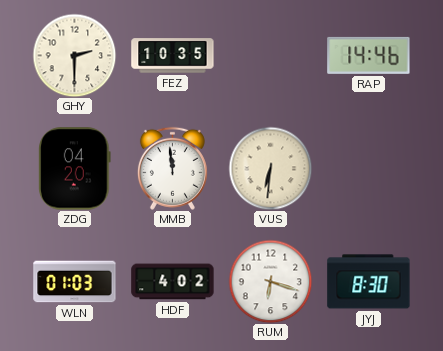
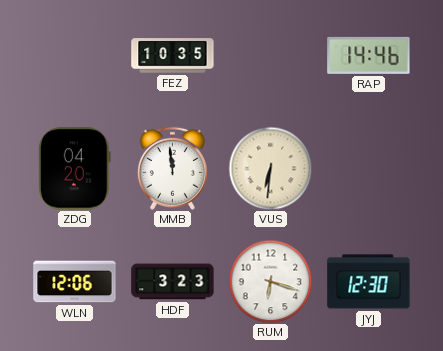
GHY: 2:30 -> none
WLN: 01:03 -> 12:06
HDF: 4:02 -> 3:23
JYJ: 8:30 -> 12:30
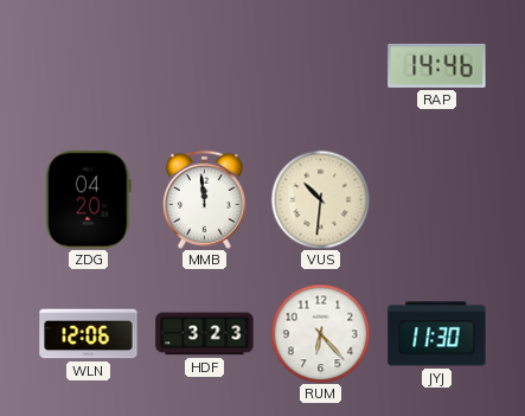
FEZ: 10:35 -> none
VUS: 6:31 -> 10:31
RUM: 6:18 -> 6:23
JYJ: 12:30 -> 11:30
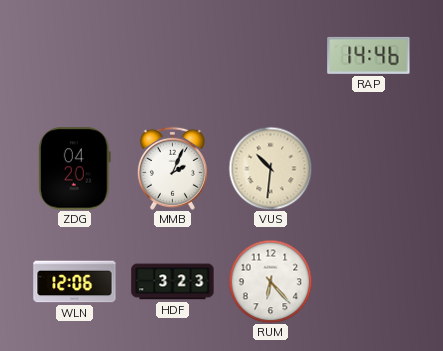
MMB: 11:59 -> 2:04
JYJ: 11:30 -> none
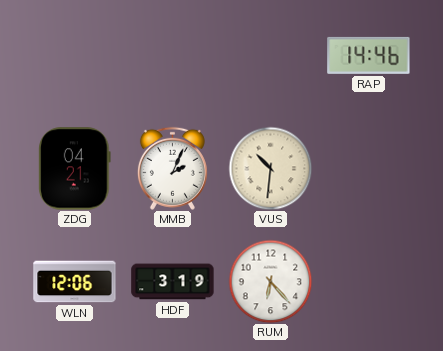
ZDG: 04:20 -> 04:21
HDF: 3:23 -> 3:19
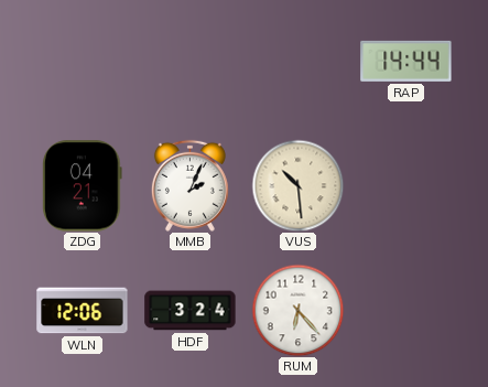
RAP: 14:46 -> 14:44
VUS: 10:31 -> 10:29
HDF: 3:19 -> 3:24
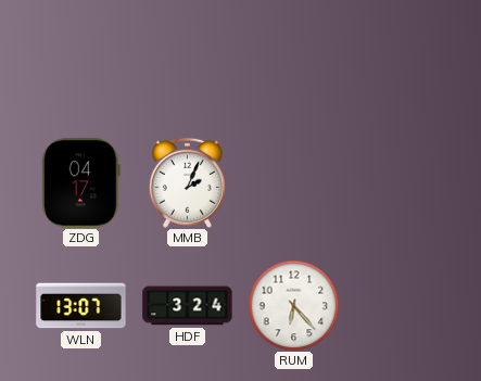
RAP: 14:44 -> none
ZDG: 04:21 -> 04:17
VUS: 10:29 -> none
WLN: 12:06 -> 13:07
